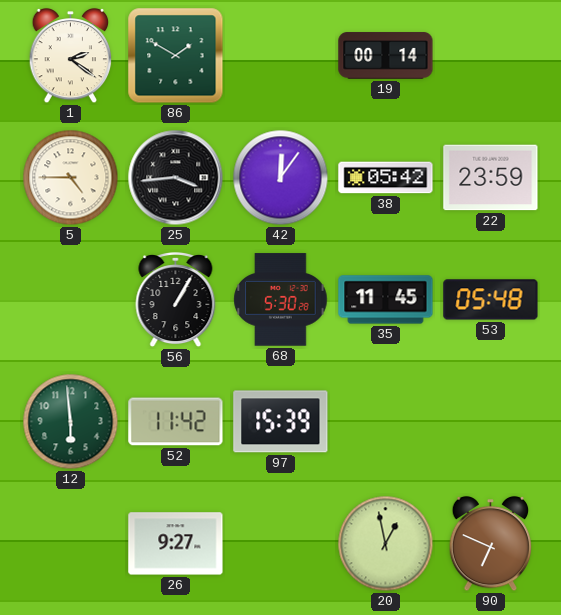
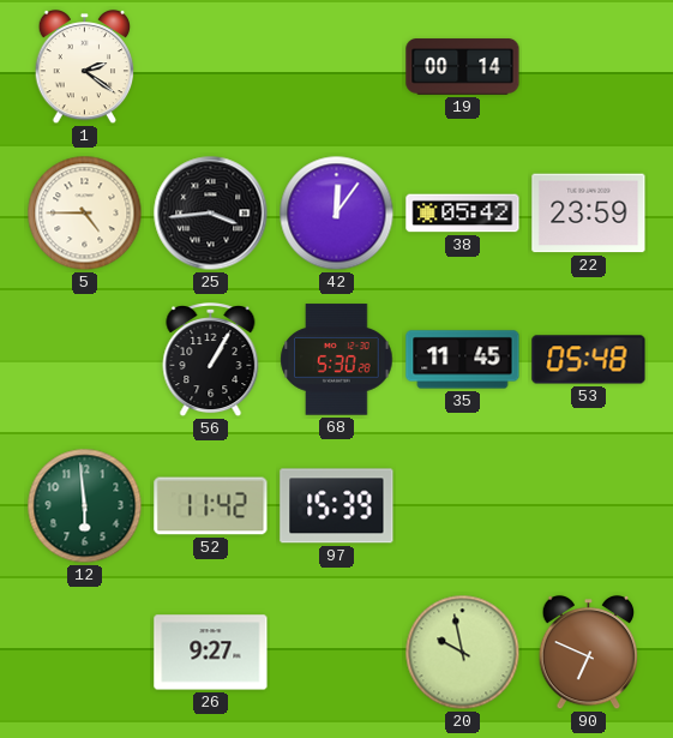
86: 1:50 -> none
20: 12:58 -> 9:58
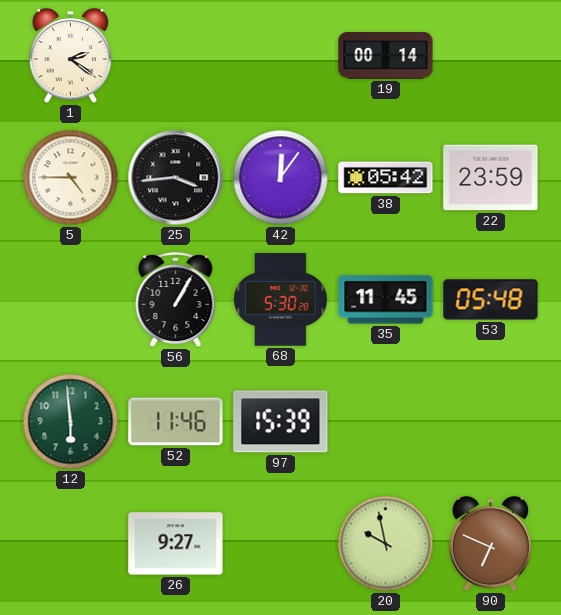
52: 11:42 -> 11:46
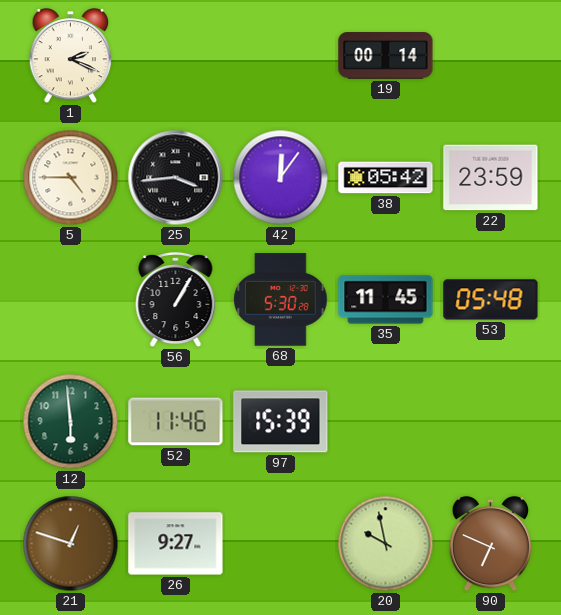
1: 2:21 -> 2:19
21: none -> 12:48
